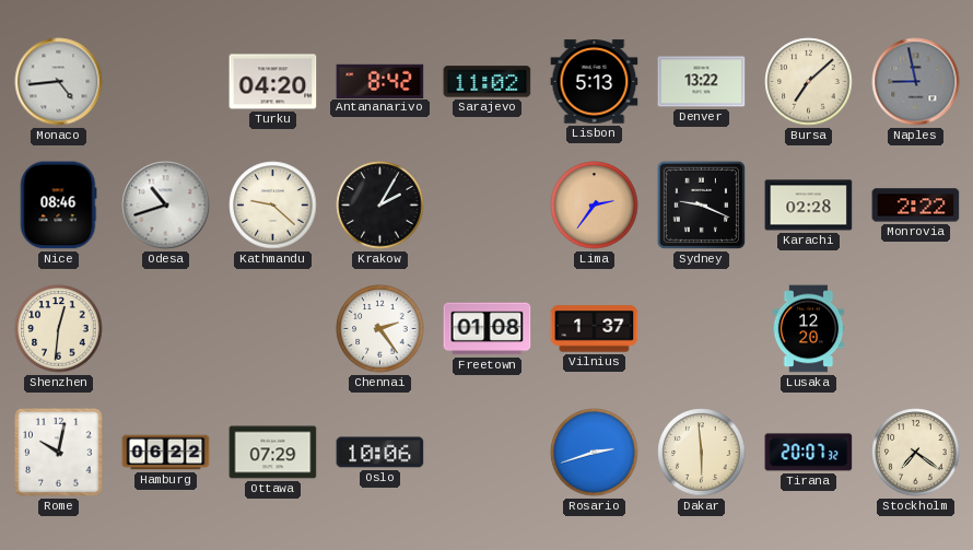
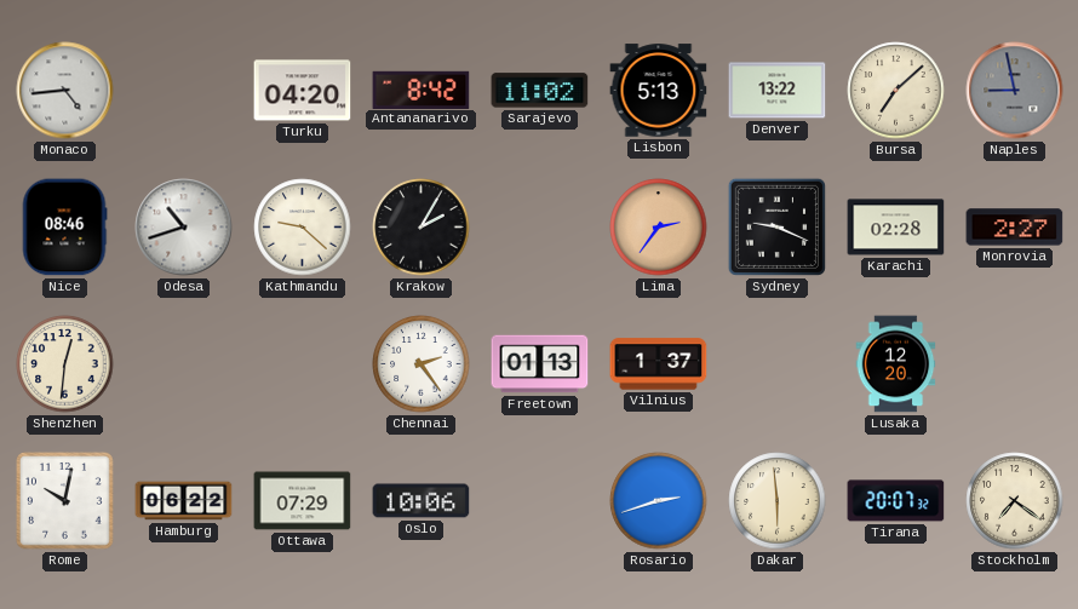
Monrovia: 2:22 -> 2:27
Freetown: 01:08 -> 01:13
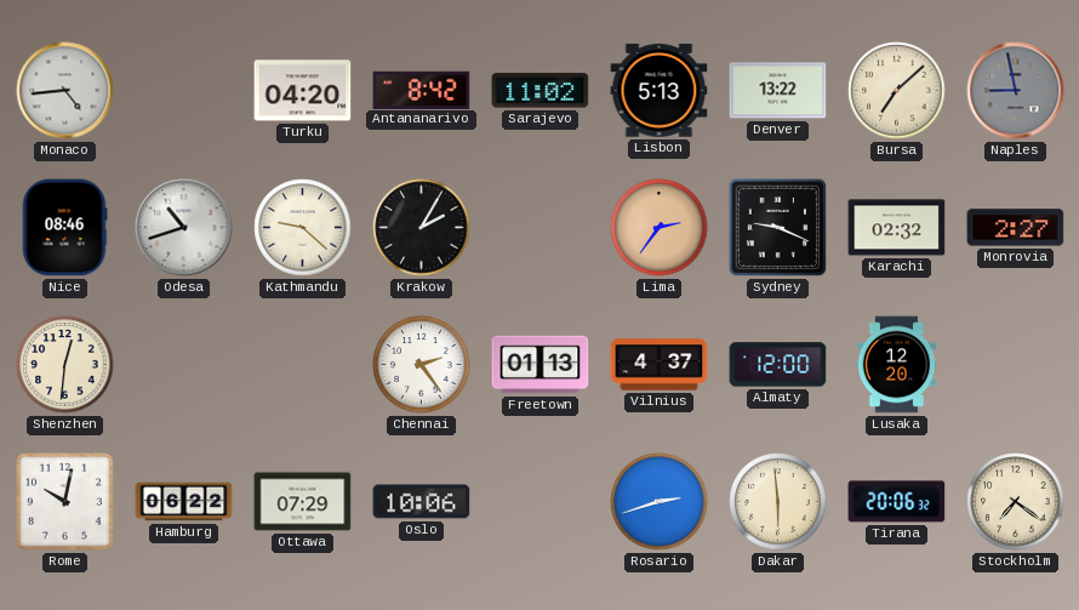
Karachi: 02:28 -> 02:32
Vilnius: 1:37 -> 4:37
Almaty: none -> 12:00
Tirana: 20:07 -> 20:06
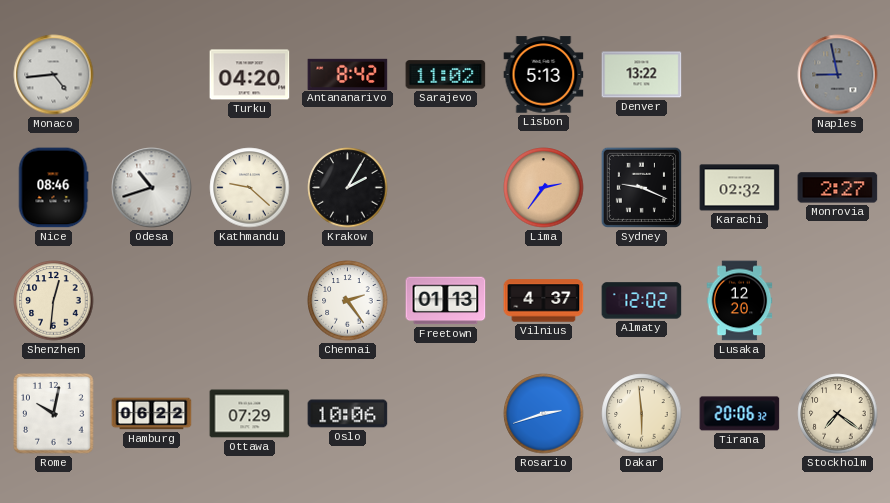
Bursa: 7:08 -> none
Almaty: 12:00 -> 12:02
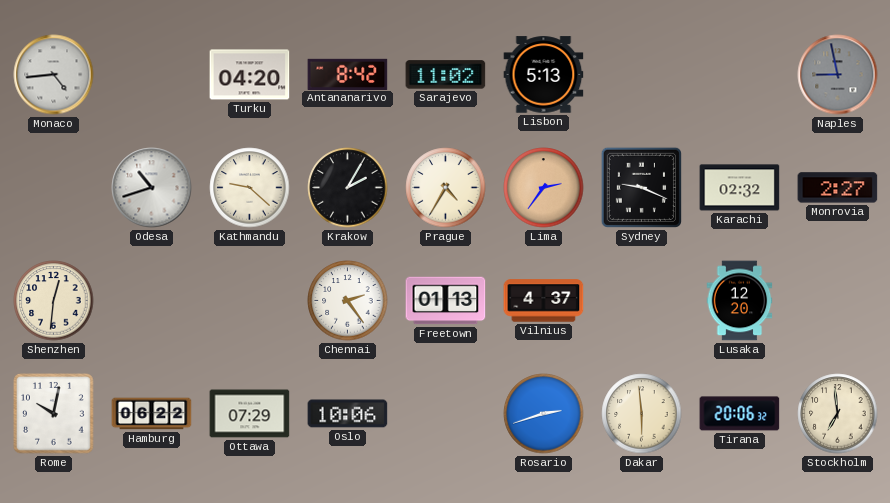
Denver: 13:22 -> none
Nice: 08:46 -> none
Prague: none -> 4:35
Almaty: 12:02 -> none
Stockholm: 7:21 -> 6:59
